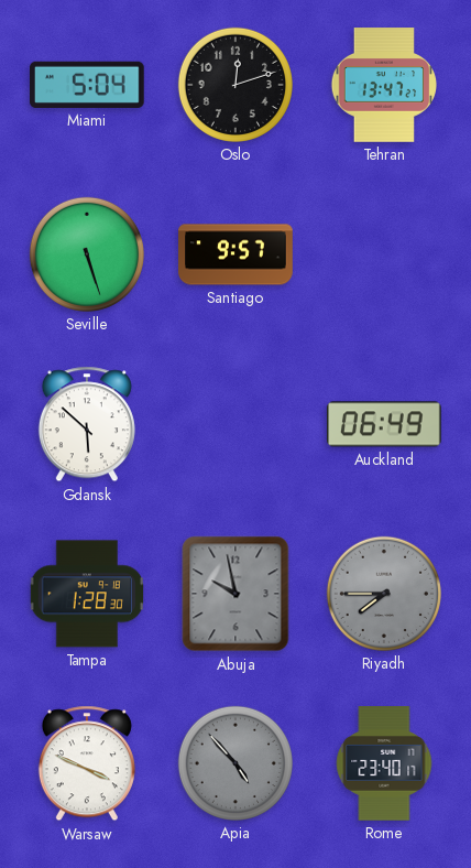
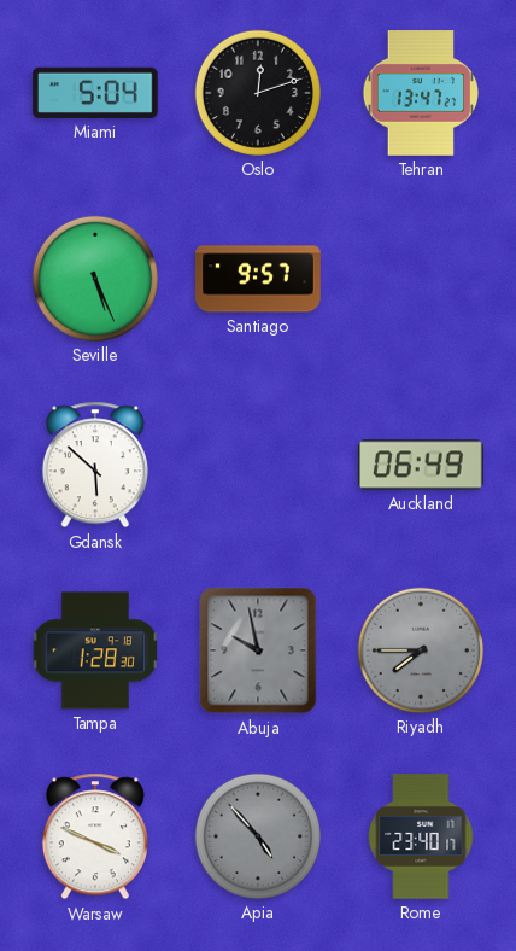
Seville: 5:27 -> 5:26
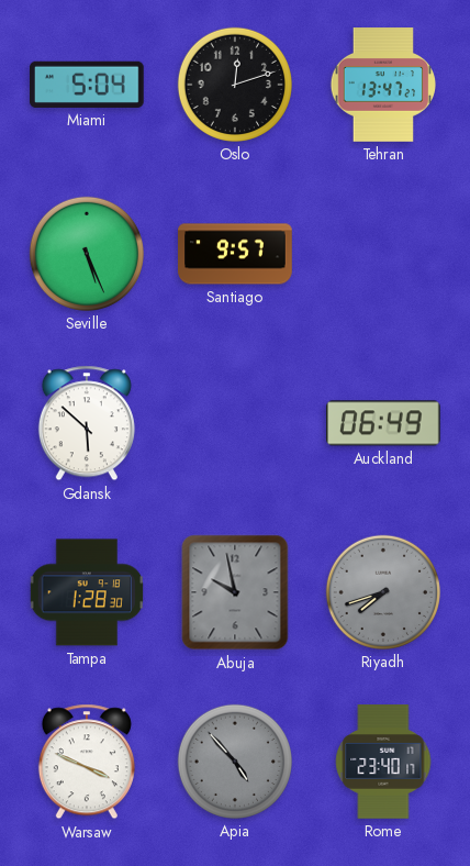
Riyadh: 7:45 -> 7:42
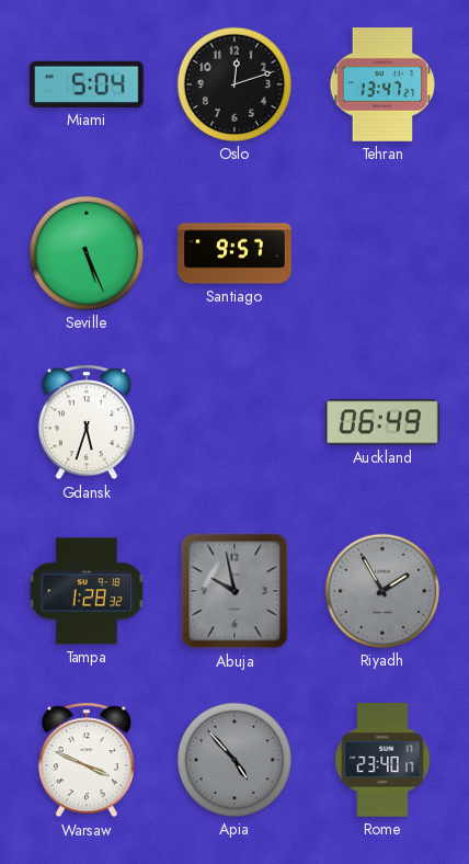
Gdansk: 5:52 -> 5:33
Tampa: 1:28:30 -> 1:28:32
Riyadh: 7:42 -> 1:55
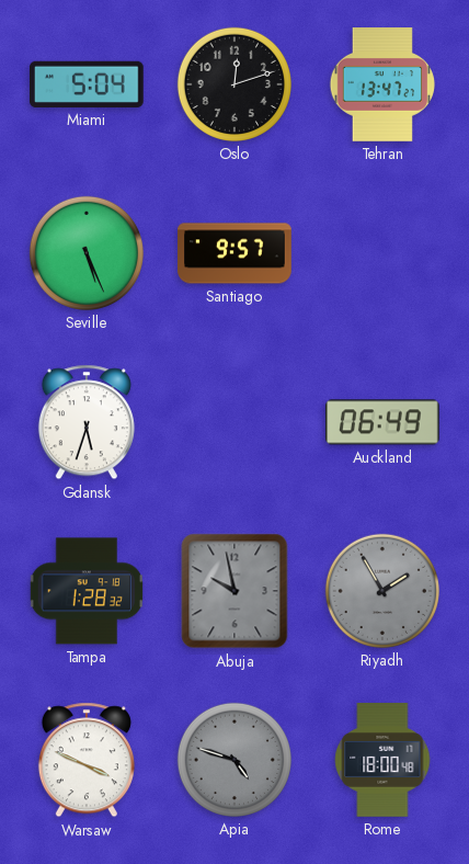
Apia: 4:53 -> 4:48
Rome: 23:40 -> 18:00
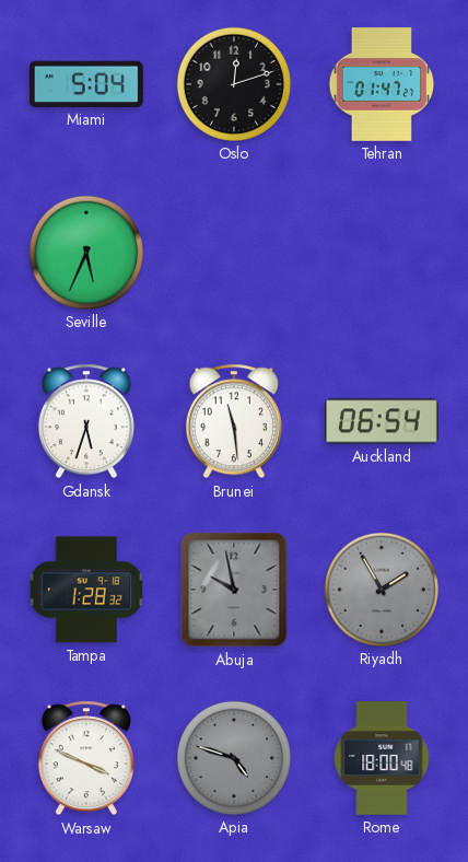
Tehran: 13:47 -> 01:47
Seville: 5:26 -> 5:34
Santiago: 9:57 -> none
Brunei: none -> 11:29
Auckland: 06:49 -> 06:54
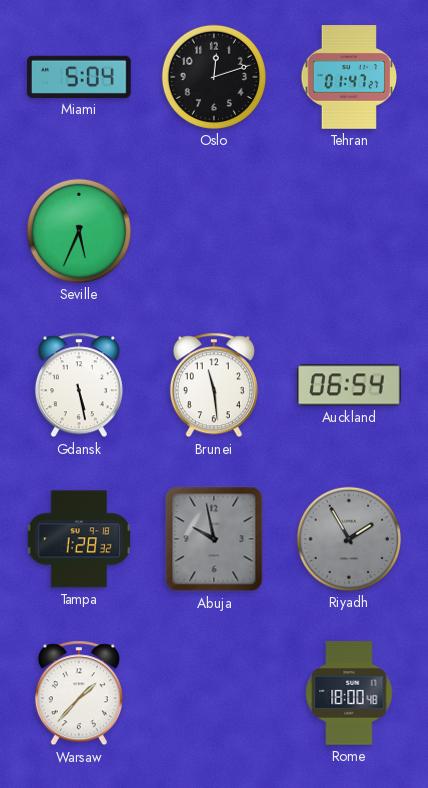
Gdansk: 5:33 -> 5:28
Warsaw: 3:49 -> 1:37
Apia: 4:48 -> none
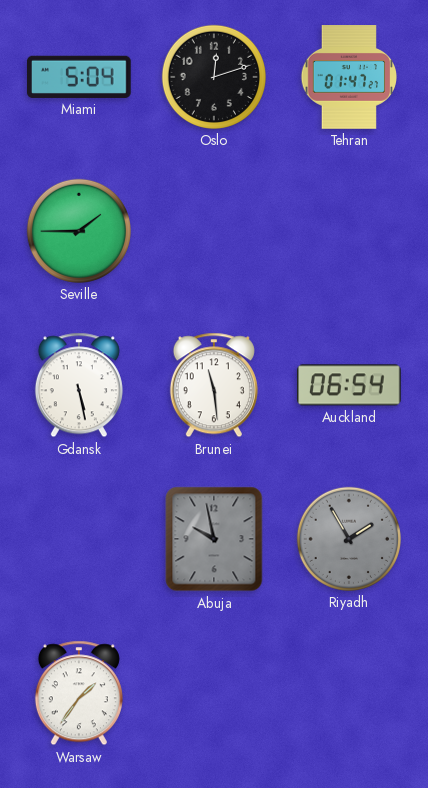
Seville: 5:34 -> 1:45
Tampa: 1:28 -> none
Warsaw: 1:37 -> 1:36
Rome: 18:00 -> none
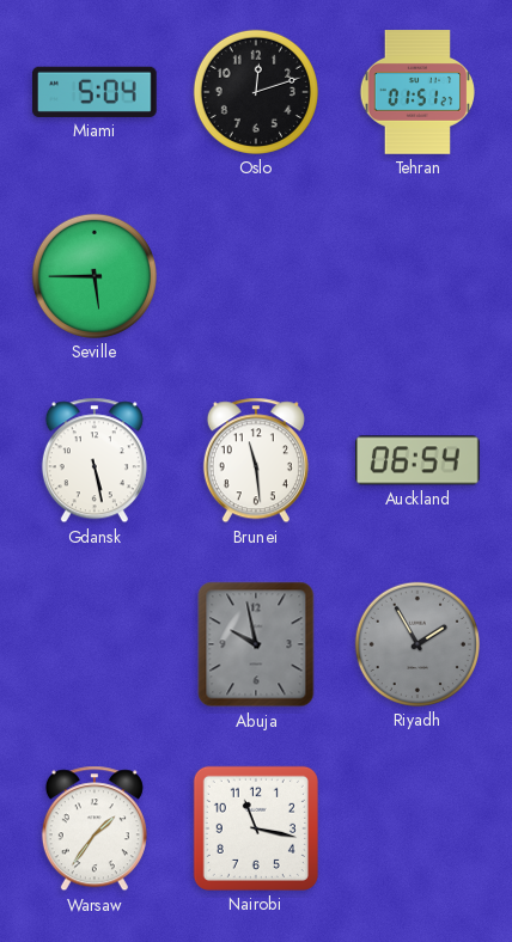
Tehran: 01:47 -> 01:51
Seville: 1:45 -> 5:45
Nairobi: none -> 11:17
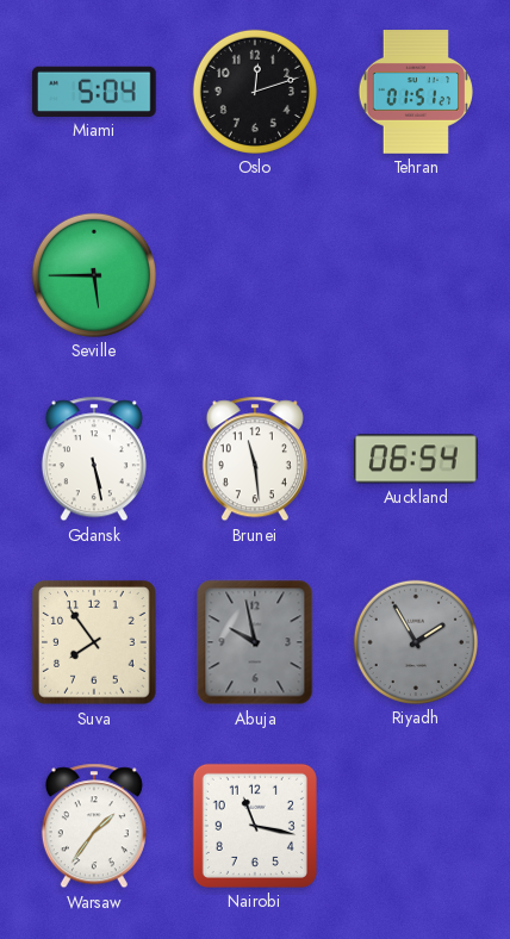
Suva: none -> 7:54
